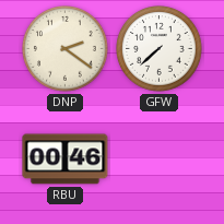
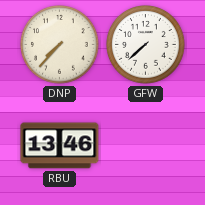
DNP: 2:21 -> 7:37
RBU: 00:46 -> 13:46
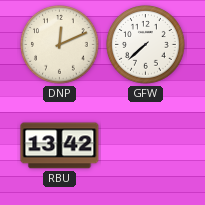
DNP: 7:37 -> 12:11
RBU: 13:46 -> 13:42
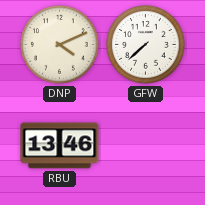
DNP: 12:11 -> 4:11
RBU: 13:42 -> 13:46
